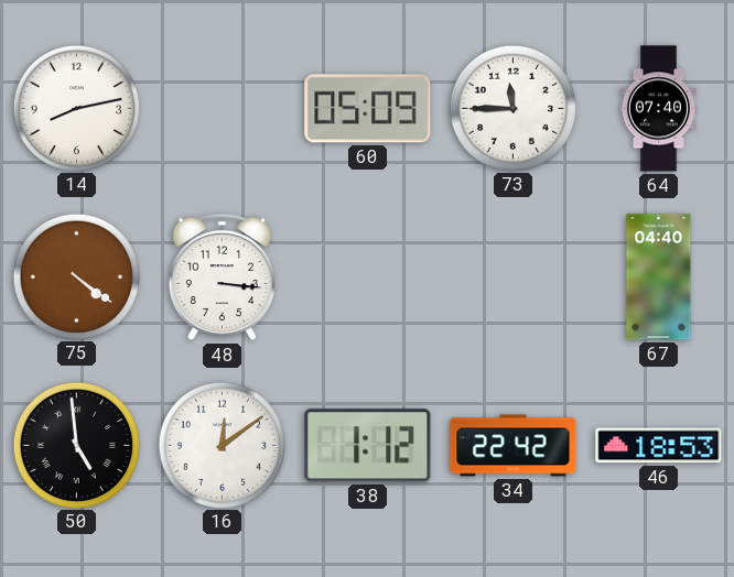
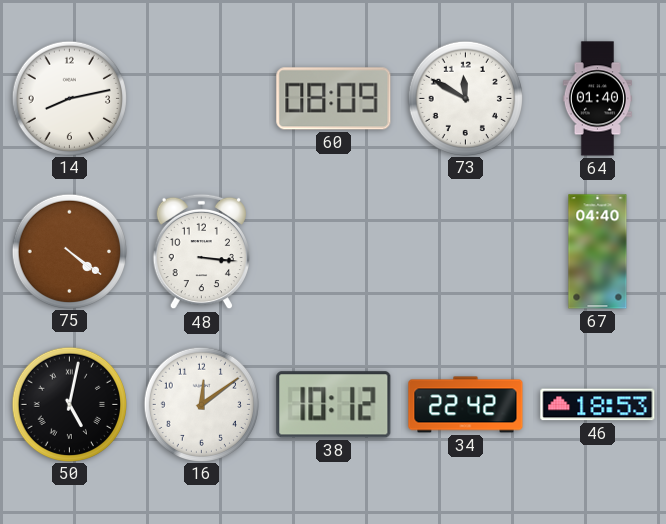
60: 05:09 -> 08:09
73: 11:45 -> 11:50
64: 07:40 -> 01:40
50: 4:59 -> 5:02
38: 1:12 -> 10:12
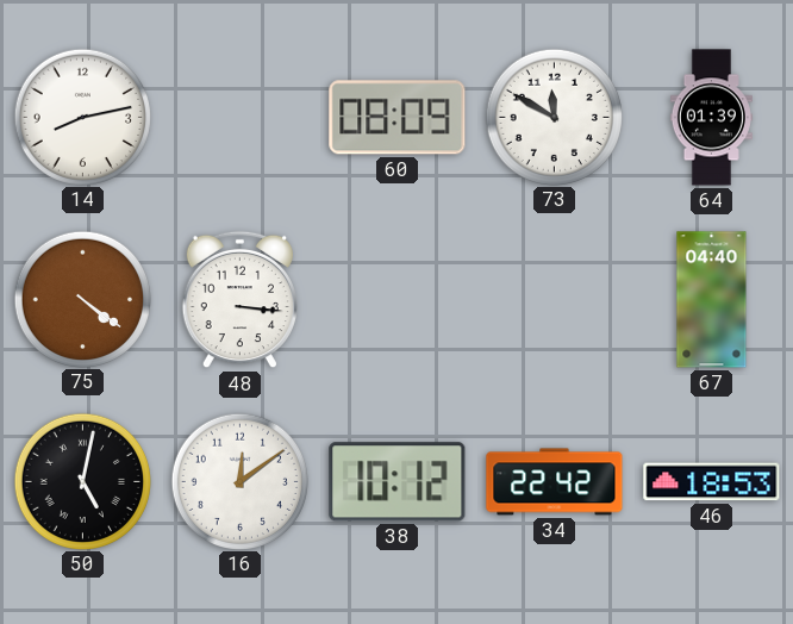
64: 01:40 -> 01:39
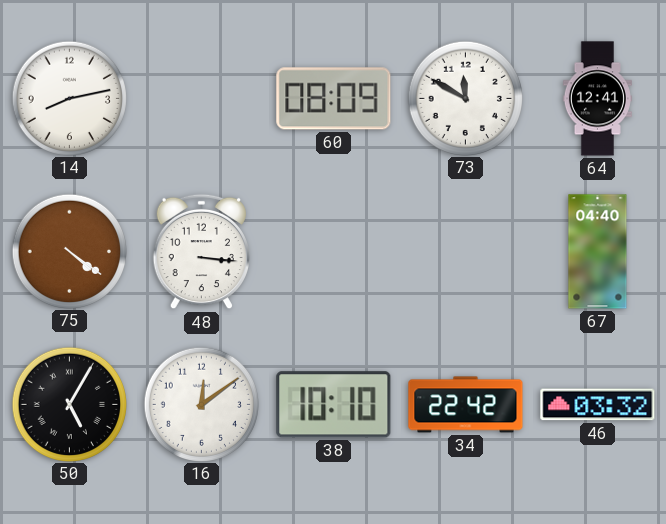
64: 01:39 -> 12:41
50: 5:02 -> 5:05
38: 10:12 -> 10:10
46: 18:53 -> 03:32
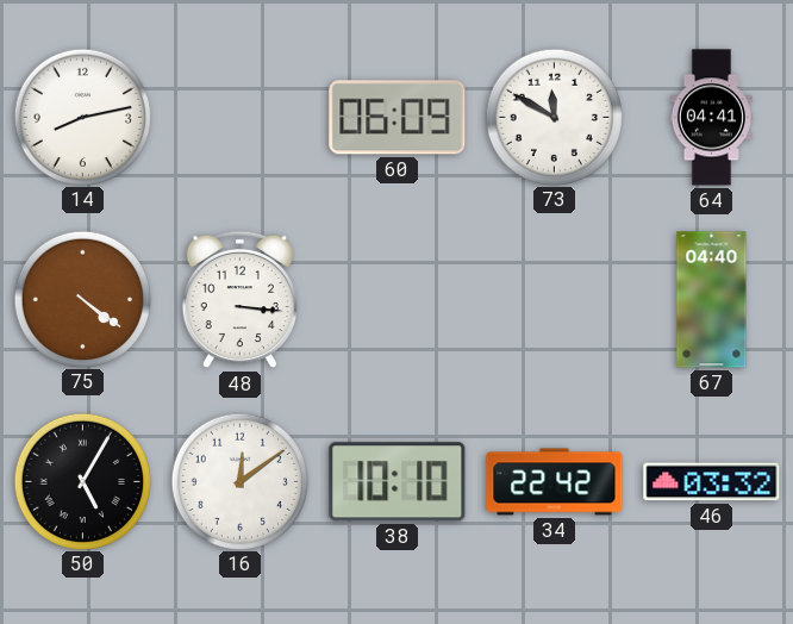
60: 08:09 -> 06:09
64: 12:41 -> 04:41
